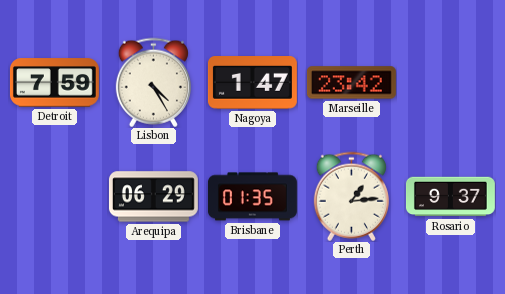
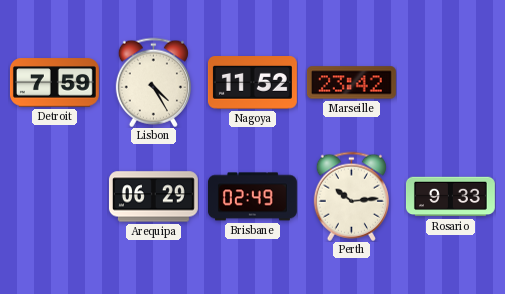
Nagoya: 1:47 -> 11:52
Brisbane: 01:35 -> 02:49
Perth: 1:14 -> 10:14
Rosario: 9:37 -> 9:33
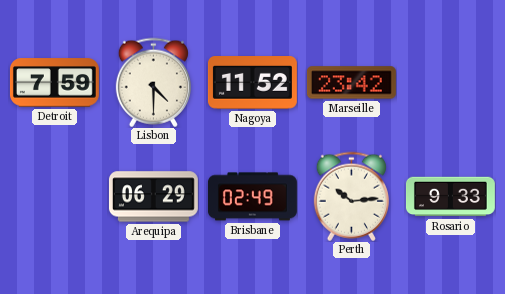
Lisbon: 4:25 -> 4:30
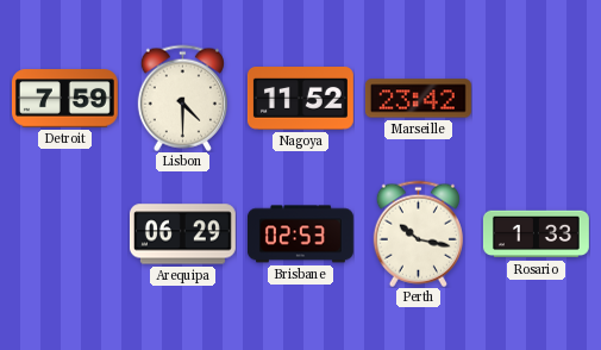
Brisbane: 02:49 -> 02:53
Perth: 10:14 -> 10:17
Rosario: 9:33 -> 1:33
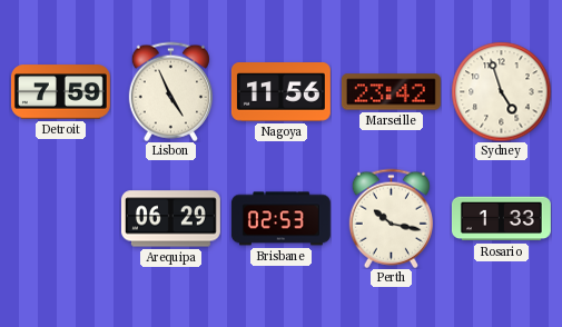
Lisbon: 4:30 -> 4:56
Nagoya: 11:52 -> 11:56
Sydney: none -> 4:57
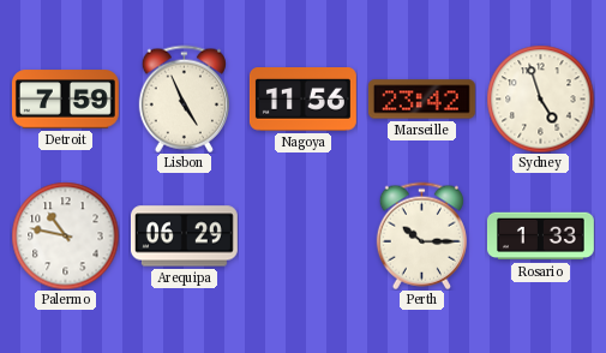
Palermo: none -> 10:47
Brisbane: 02:53 -> none
Perth: 10:17 -> 10:15
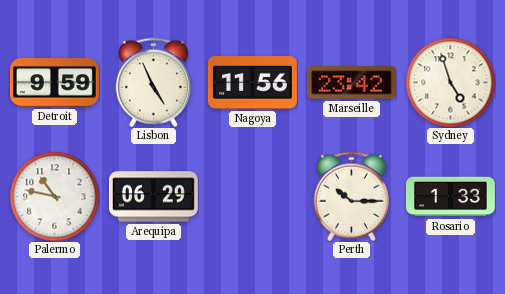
Detroit: 7:59 -> 9:59
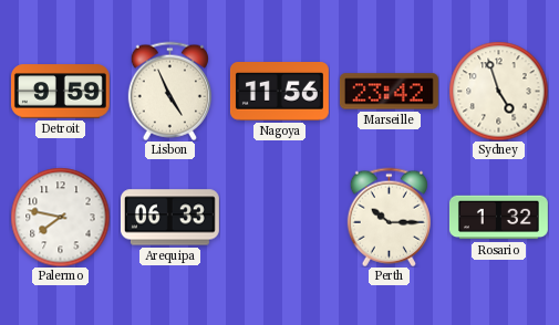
Palermo: 10:47 -> 7:47
Arequipa: 06:29 -> 06:33
Rosario: 1:33 -> 1:32
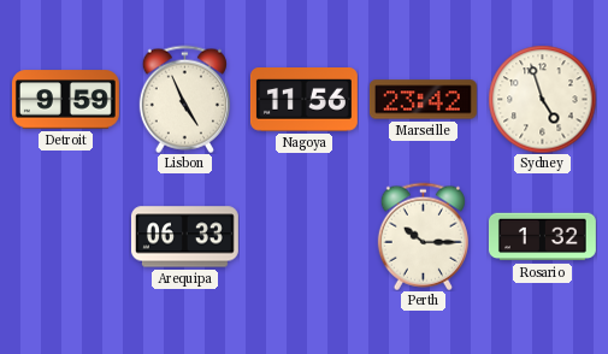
Palermo: 7:47 -> none
